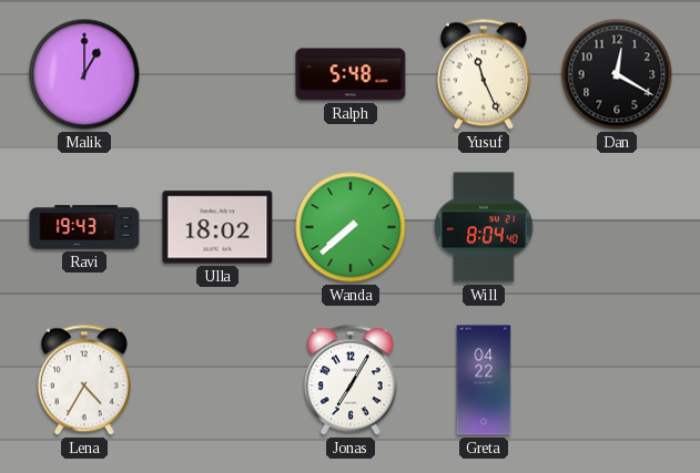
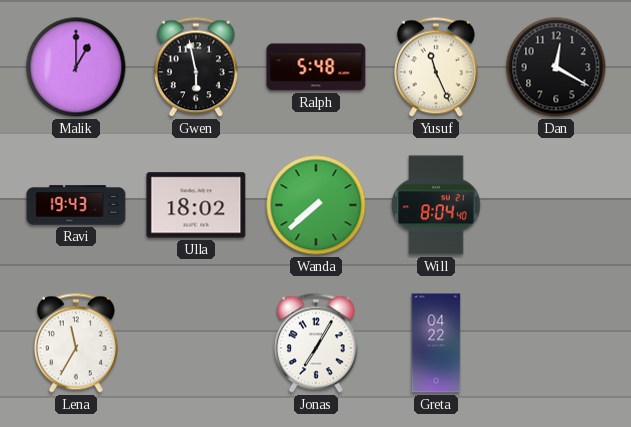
Gwen: none -> 5:58
Lena: 4:35 -> 11:35
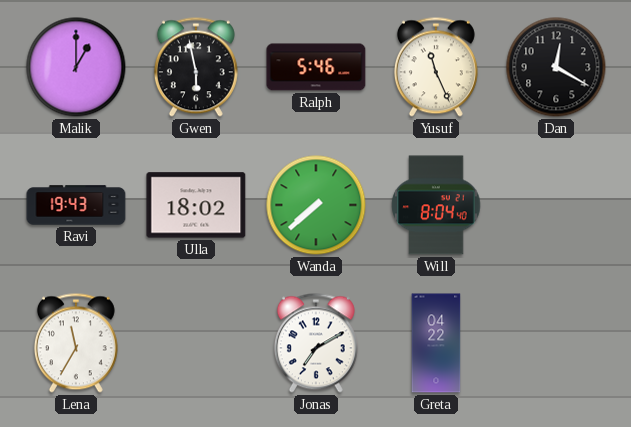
Ralph: 5:48 -> 5:46
Jonas: 7:05 -> 7:10
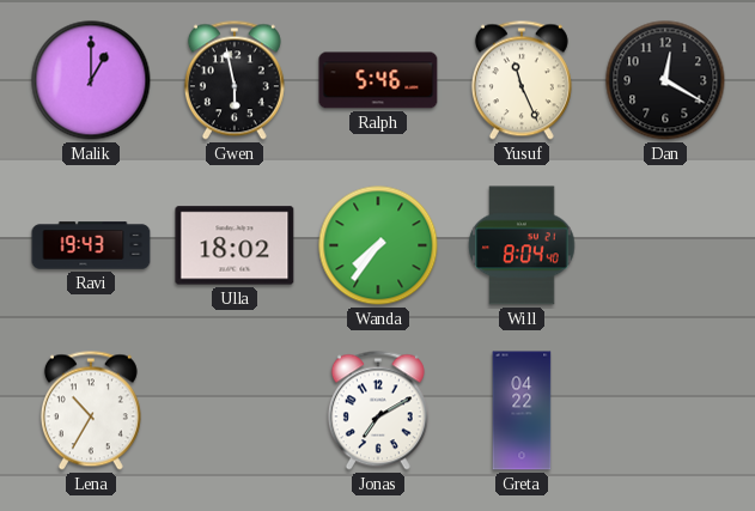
Wanda: 7:38 -> 7:36
Lena: 11:35 -> 10:35
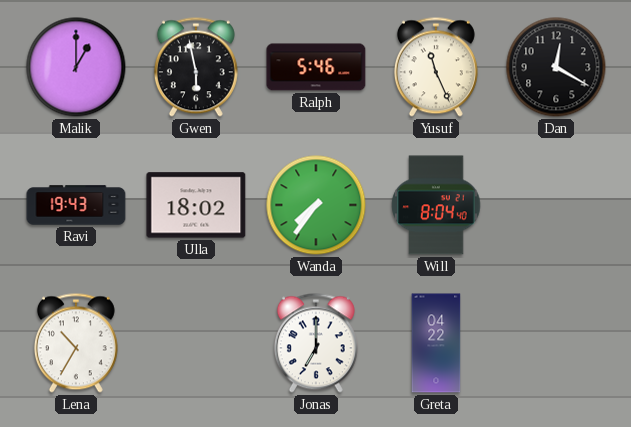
Jonas: 7:10 -> 7:00
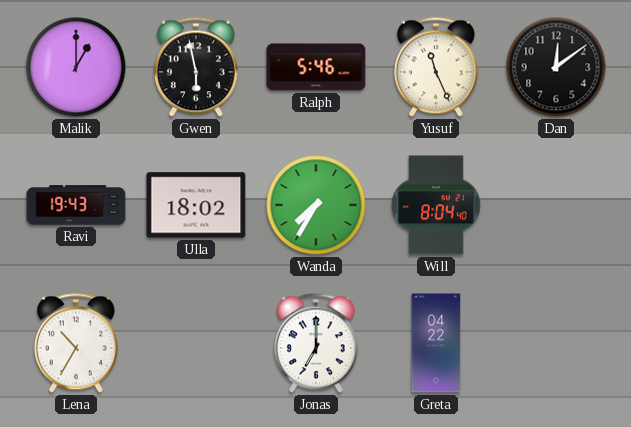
Dan: 12:20 -> 12:09
Wanda: 7:36 -> 7:35
